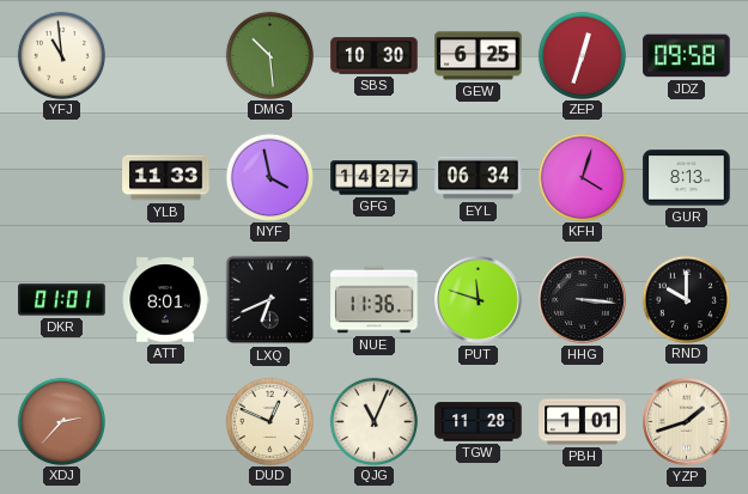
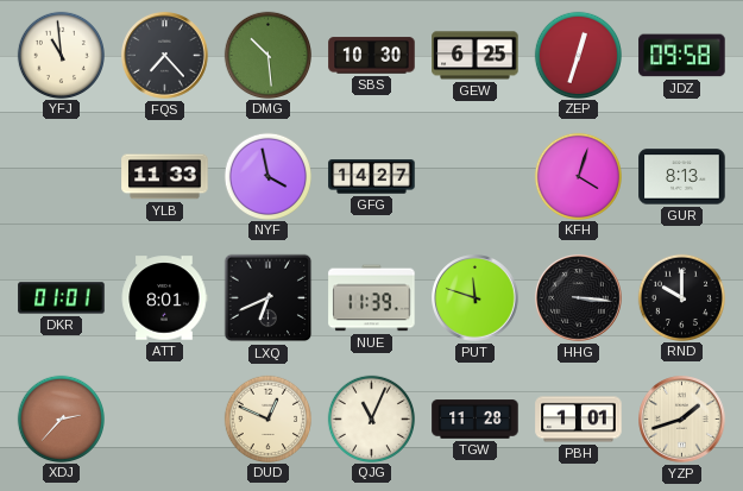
FQS: none -> 7:23
EYL: 06:34 -> none
NUE: 11:36 -> 11:39
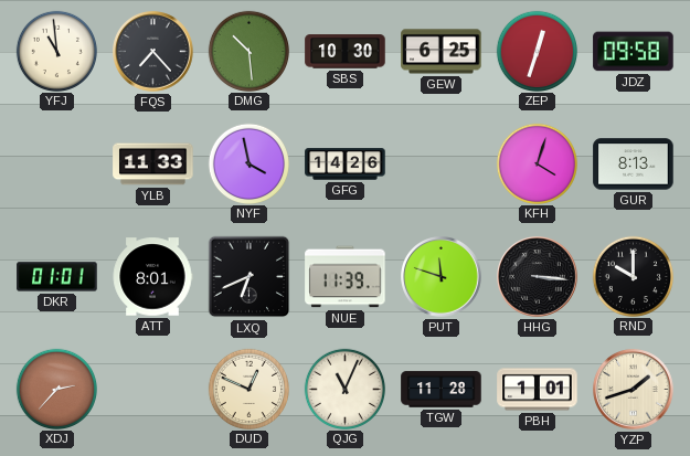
GFG: 14:27 -> 14:26
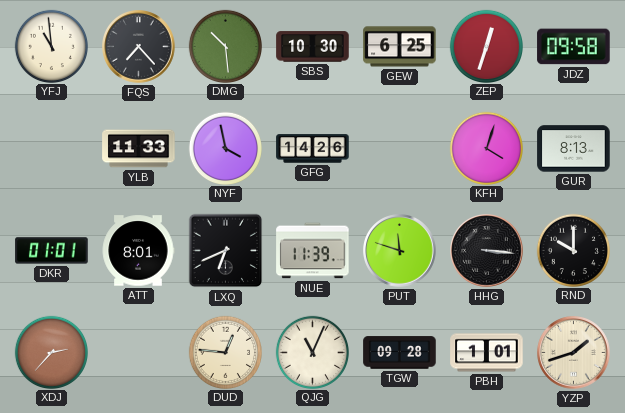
DUD: 12:49 -> 12:46
TGW: 11:28 -> 09:28
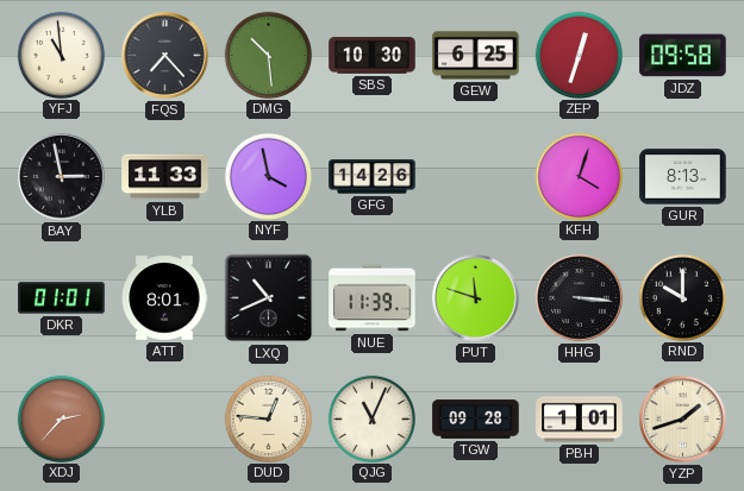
BAY: none -> 2:58
LXQ: 6:41 -> 10:41
